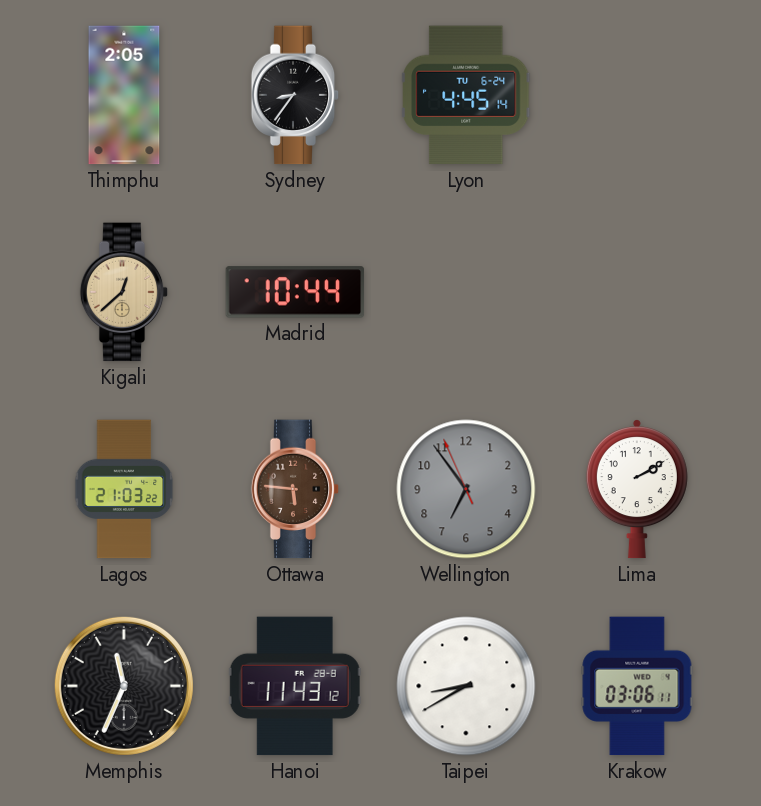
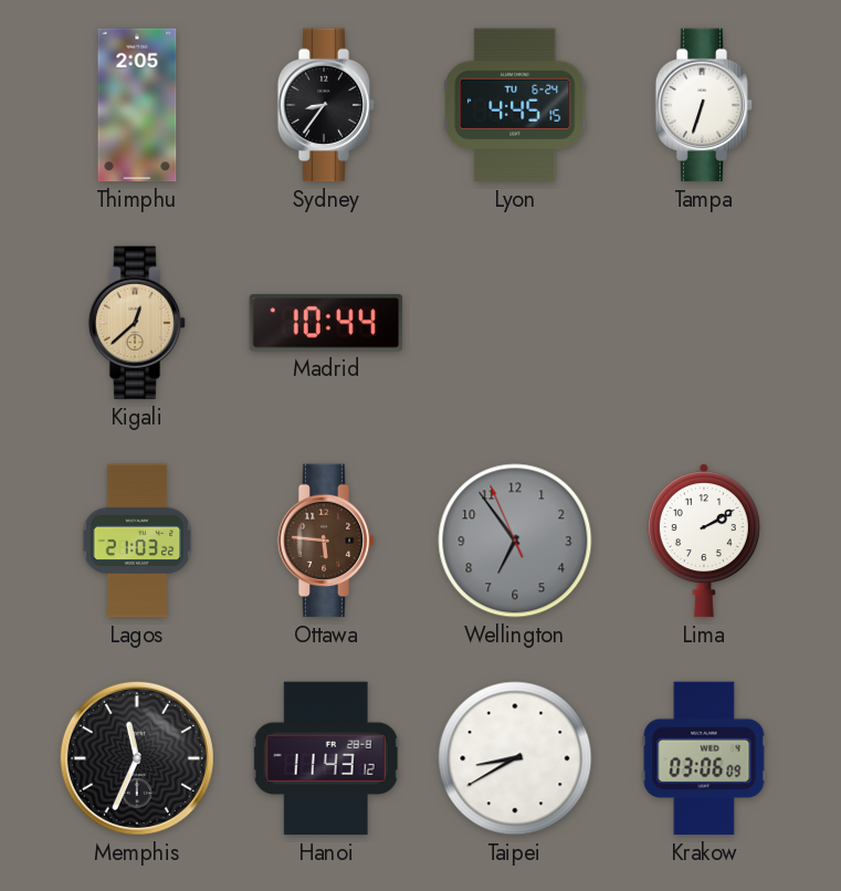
Lyon: 4:45:14 -> 4:45:15
Tampa: none -> 6:33
Krakow: 03:06:11 -> 03:06:09
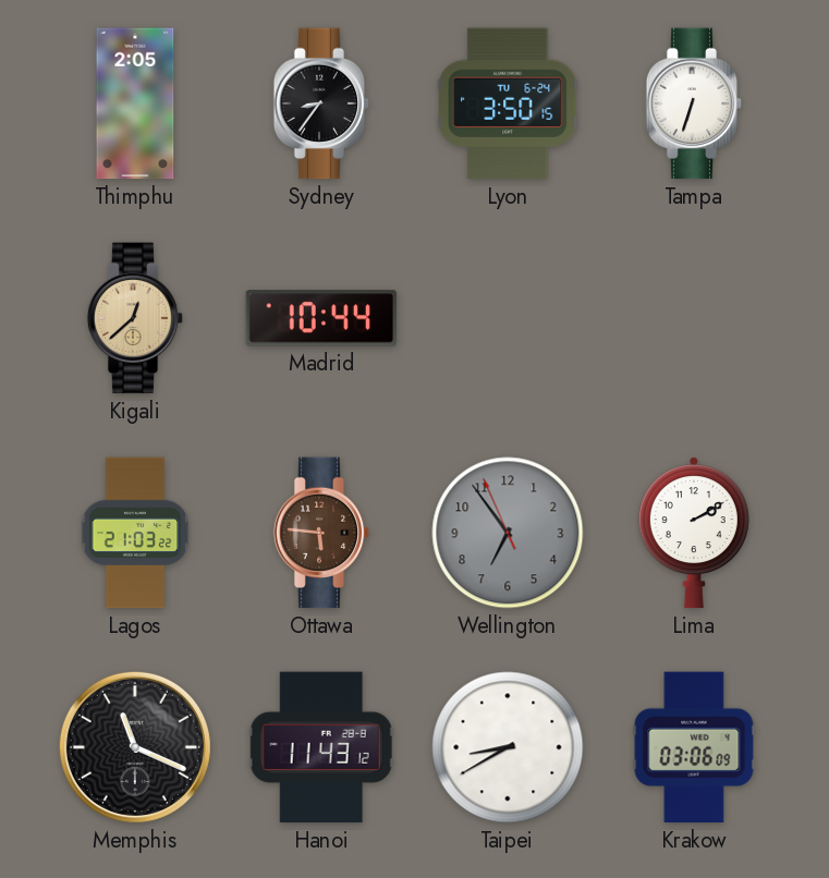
Lyon: 4:45 -> 3:50
Memphis: 11:34 -> 11:19
